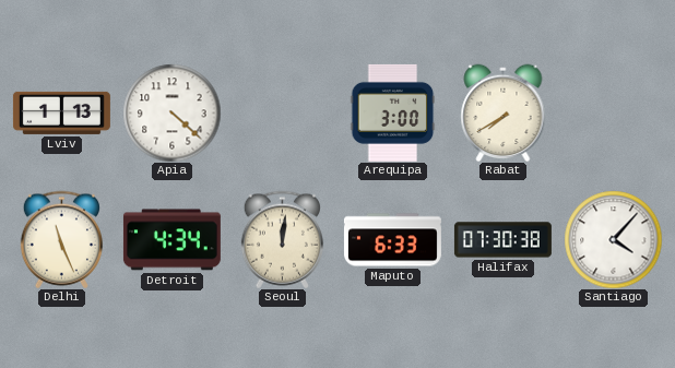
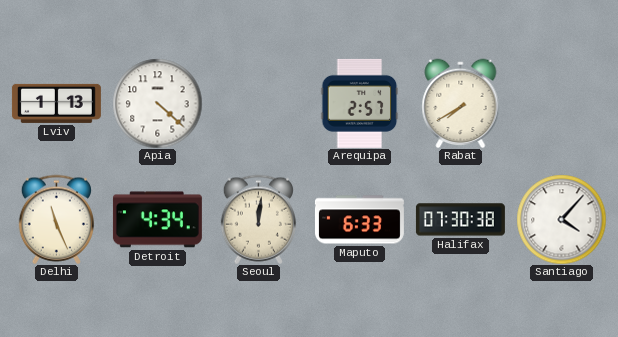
Arequipa: 3:00 -> 2:57
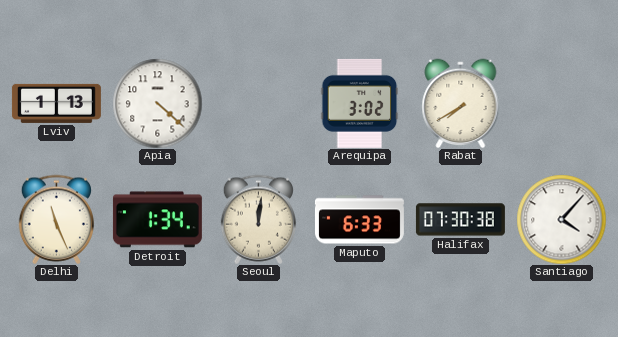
Arequipa: 2:57 -> 3:02
Detroit: 4:34 -> 1:34
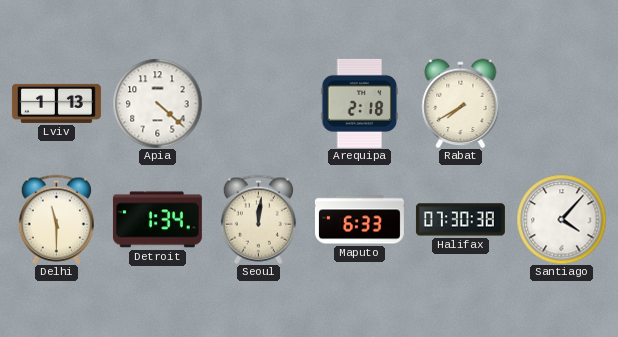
Arequipa: 3:02 -> 2:18
Delhi: 11:26 -> 11:30
